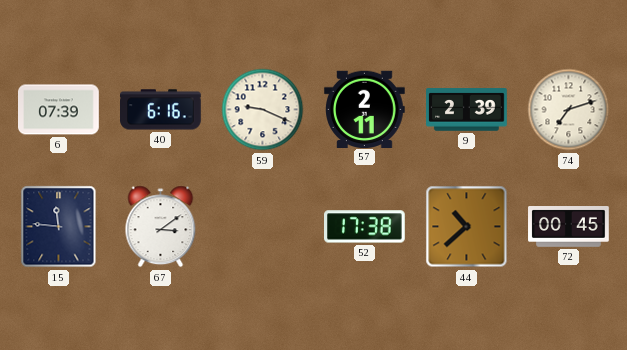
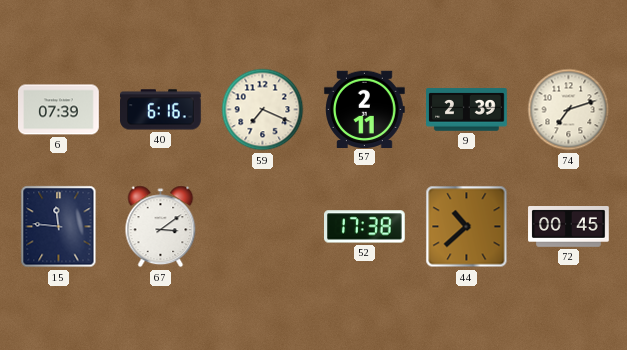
59: 9:19 -> 7:19
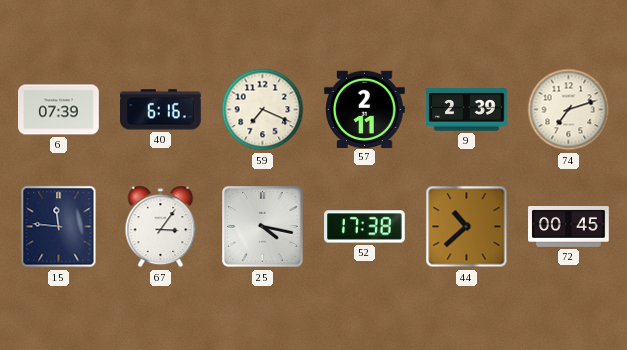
67: 3:09 -> 3:06
25: none -> 4:17
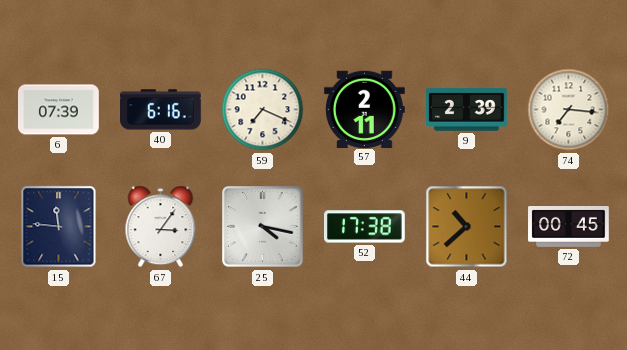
74: 7:12 -> 7:16
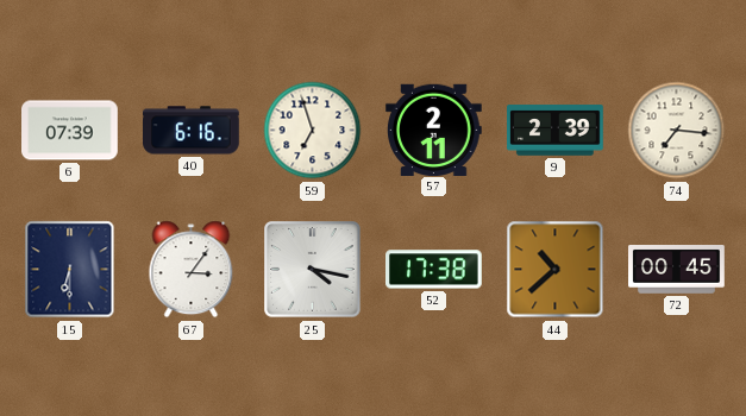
59: 7:19 -> 6:57
15: 11:46 -> 6:30
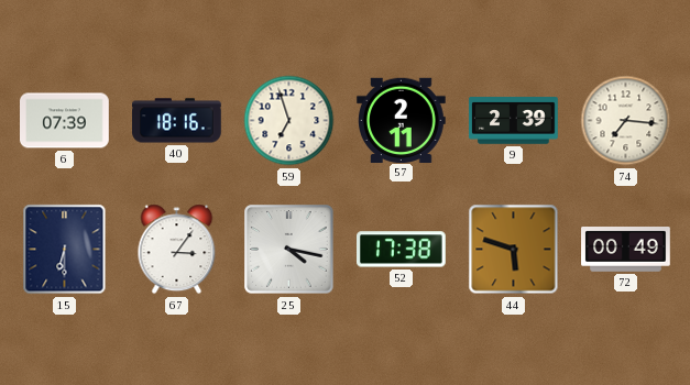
40: 6:16 -> 18:16
44: 10:38 -> 5:48
72: 00:45 -> 00:49
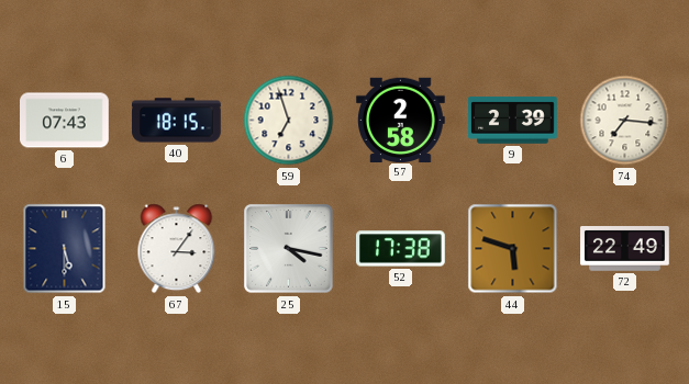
6: 07:39 -> 07:43
40: 18:16 -> 18:15
57: 2:11 -> 2:58
15: 6:30 -> 5:30
72: 00:49 -> 22:49
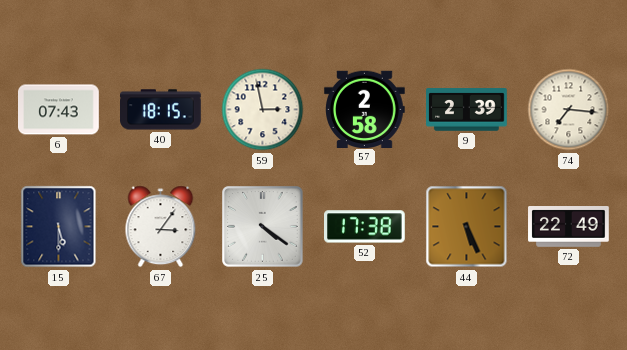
59: 6:57 -> 2:58
25: 4:17 -> 4:21
44: 5:48 -> 5:26
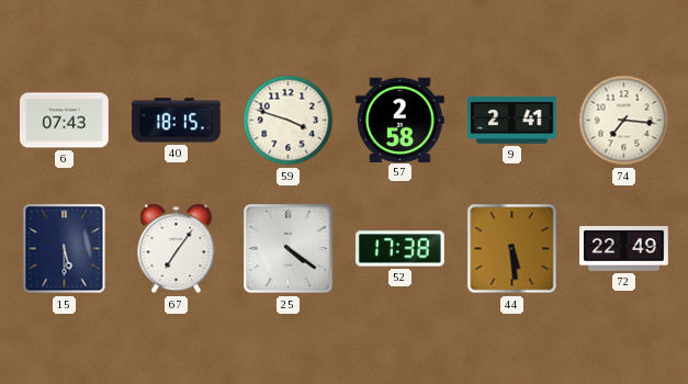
59: 2:58 -> 3:48
9: 2:39 -> 2:41
67: 3:06 -> 7:06
44: 5:26 -> 5:29
